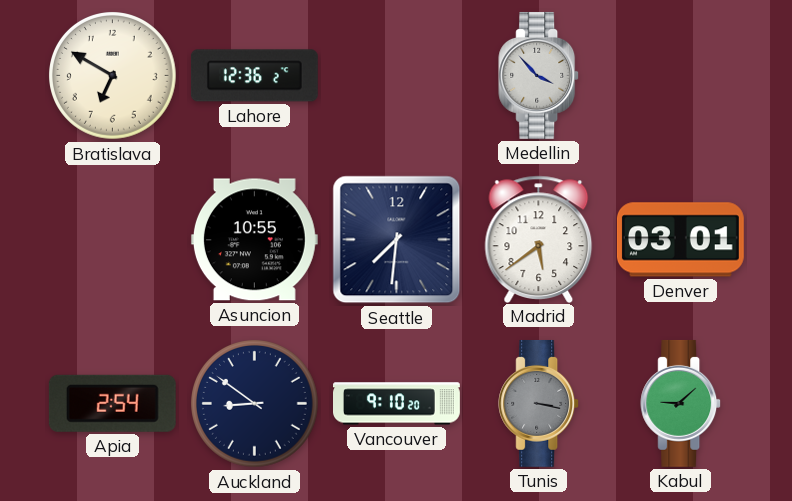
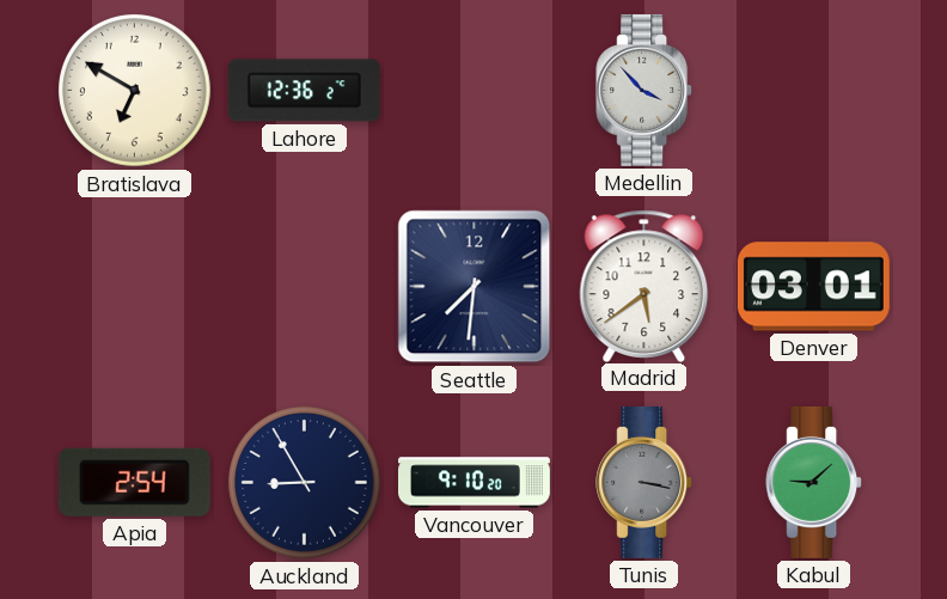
Asuncion: 10:55 -> none
Auckland: 8:51 -> 8:55
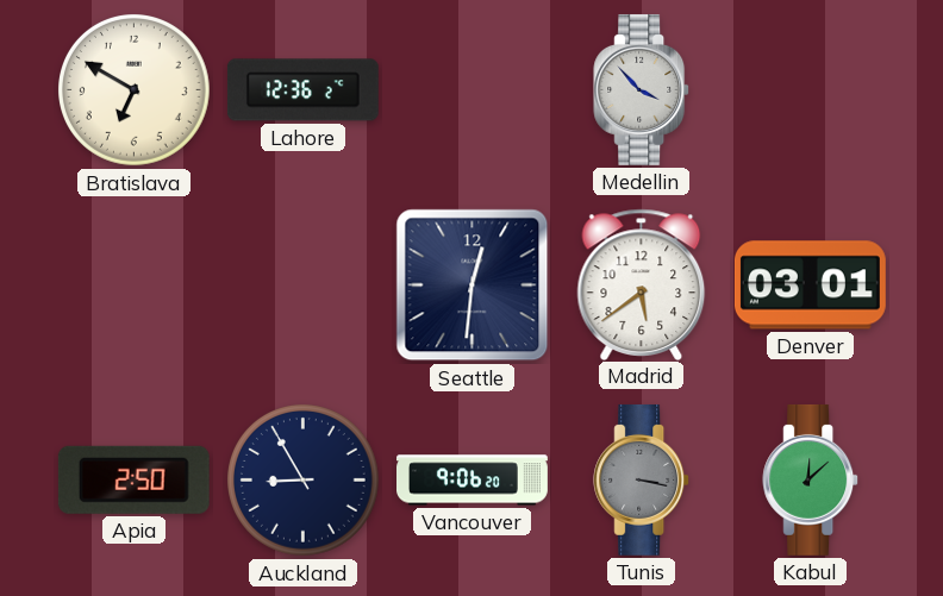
Seattle: 7:31 -> 12:31
Apia: 2:54 -> 2:50
Vancouver: 9:10 -> 9:06
Kabul: 9:08 -> 12:08
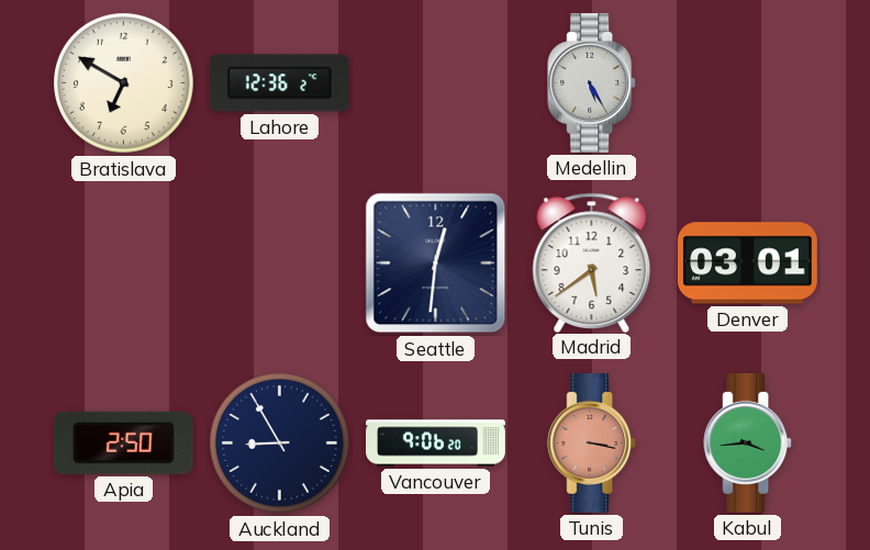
Medellin: 3:53 -> 5:25
Tunis dial: grey -> salmon
Kabul: 12:08 -> 3:44
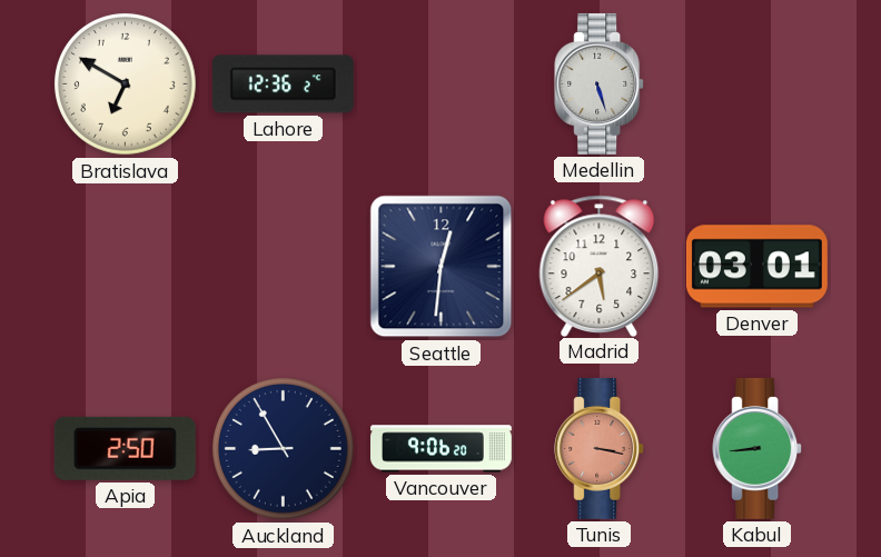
Medellin: 5:25 -> 5:27
Kabul: 3:44 -> 8:44
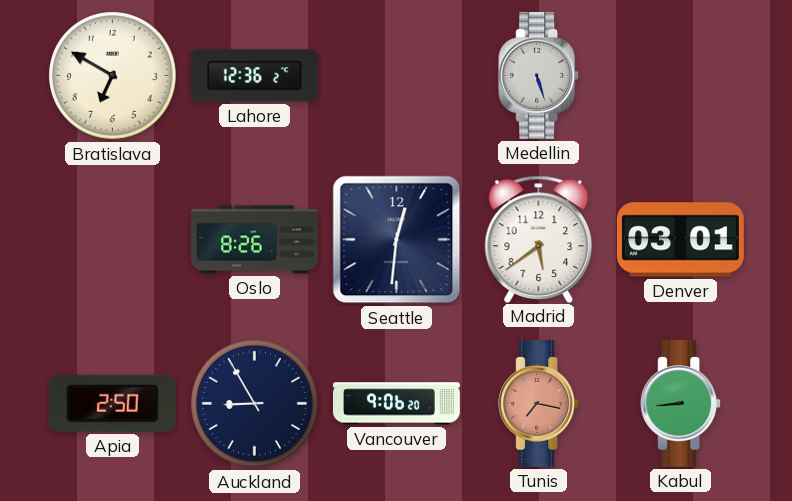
Oslo: none -> 8:26
Tunis: 3:17 -> 7:17
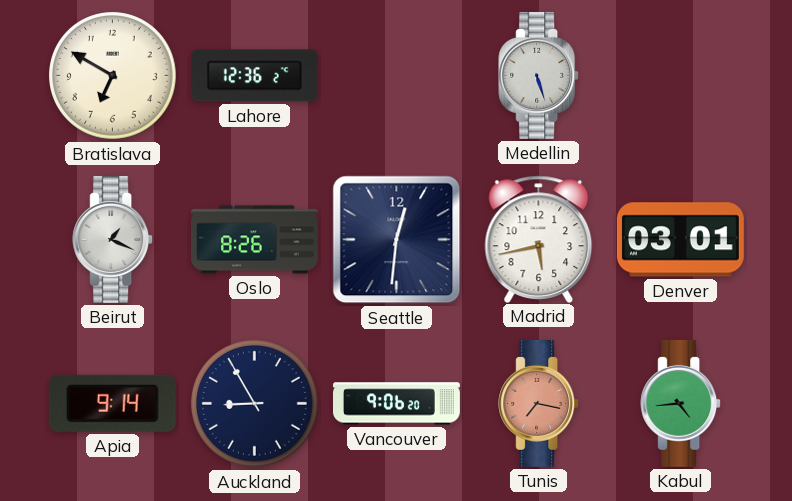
Beirut: none -> 1:19
Madrid: 5:39 -> 5:43
Apia: 2:50 -> 9:14
Kabul: 8:44 -> 4:44
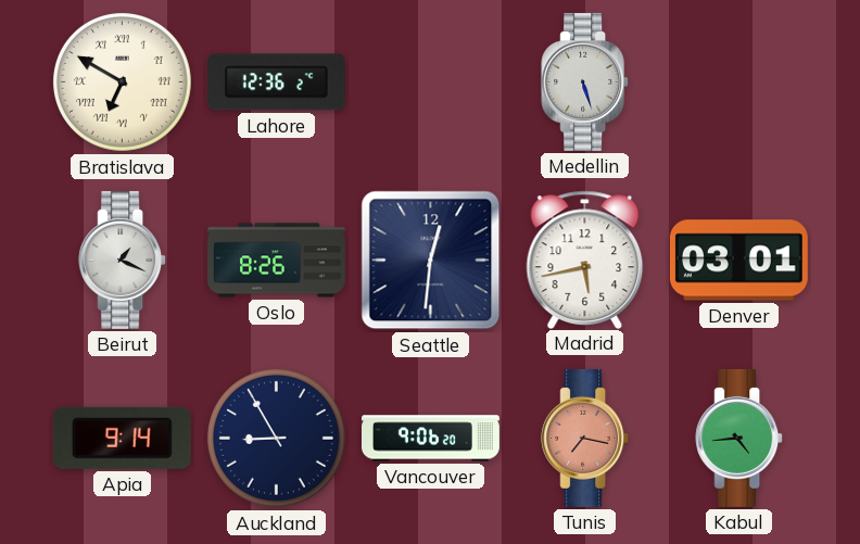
Bratislava numerals: Arabic -> Roman
